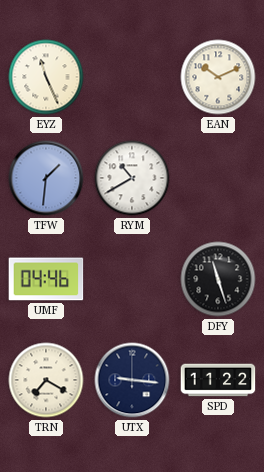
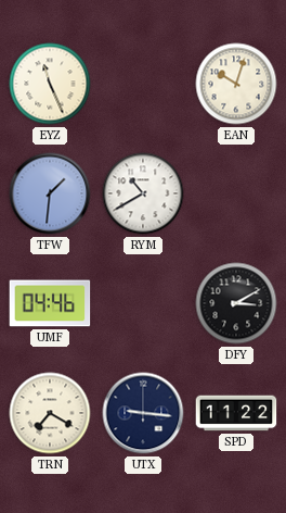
EAN: 10:11 -> 10:03
DFY: 11:27 -> 3:10
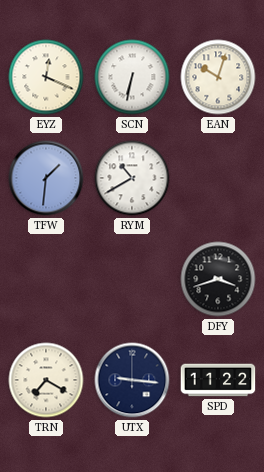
EYZ: 11:26 -> 12:19
SCN: none -> 6:32
UMF: 04:46 -> none
DFY: 3:10 -> 3:42
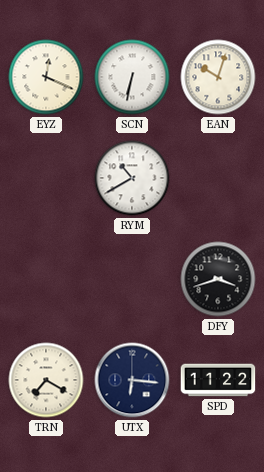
TFW: 1:31 -> none
UTX: 9:16 -> 6:16
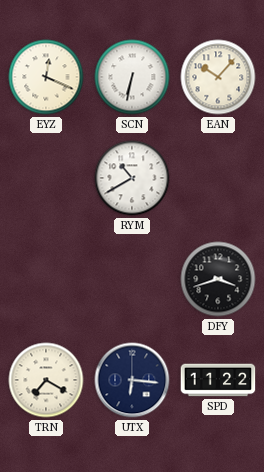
EAN: 10:03 -> 10:07
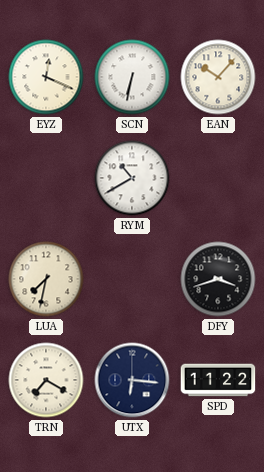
LUA: none -> 7:32
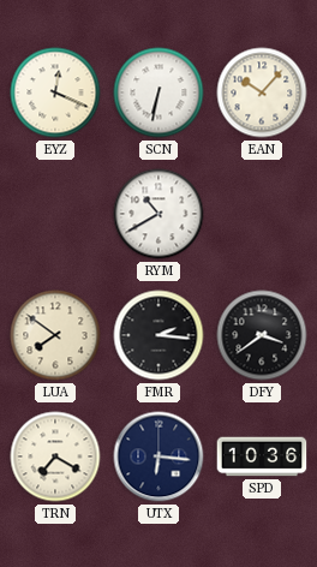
LUA: 7:32 -> 7:51
FMR: none -> 2:16
DFY: 3:42 -> 3:39
SPD: 11:22 -> 10:36
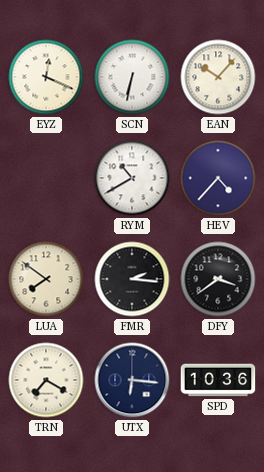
HEV: none -> 4:37
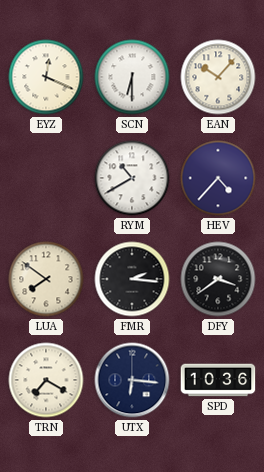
SCN: 6:32 -> 6:30
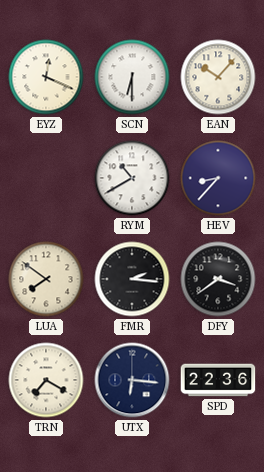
HEV: 4:37 -> 8:37
SPD: 10:36 -> 22:36
